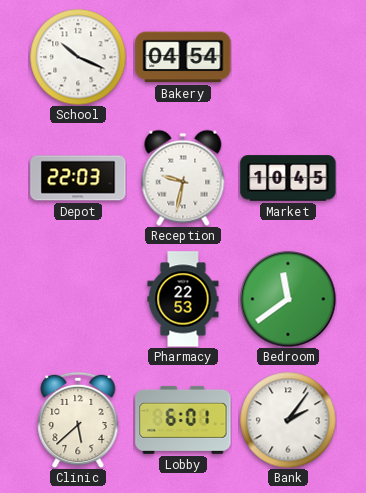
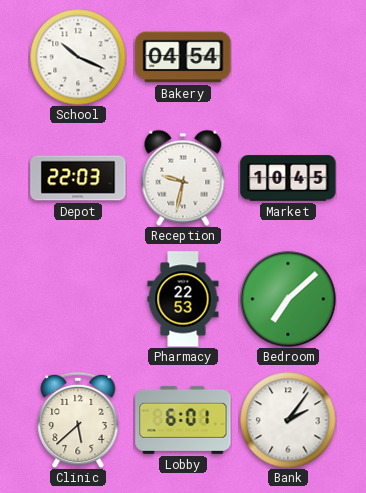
Bedroom: 11:39 -> 7:08
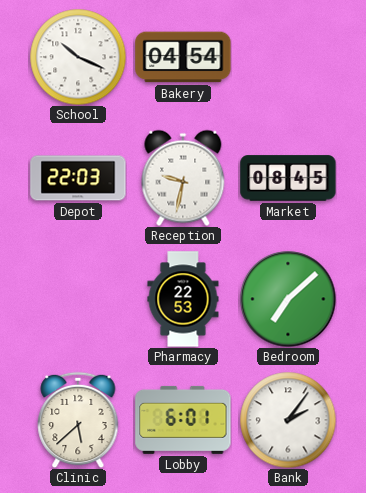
Market: 10:45 -> 08:45
